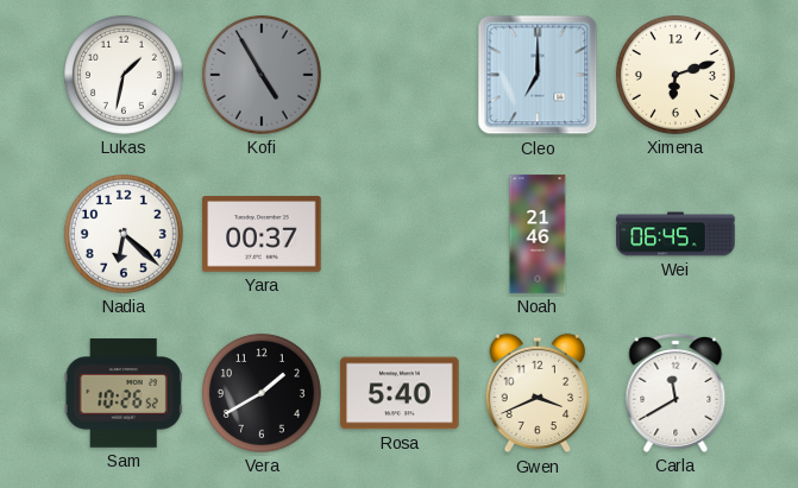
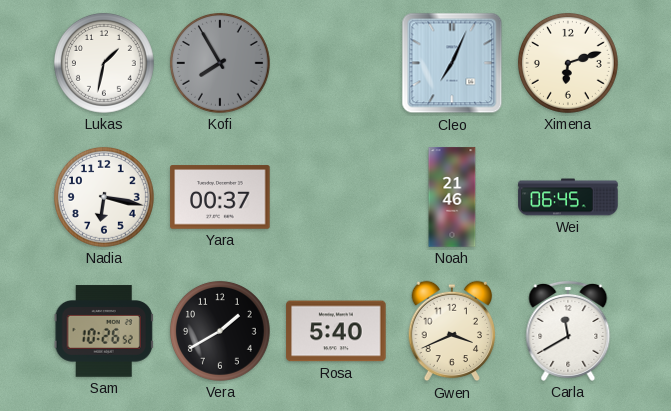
Kofi: 4:55 -> 7:55
Cleo: 7:00 -> 7:04
Nadia: 6:22 -> 6:17
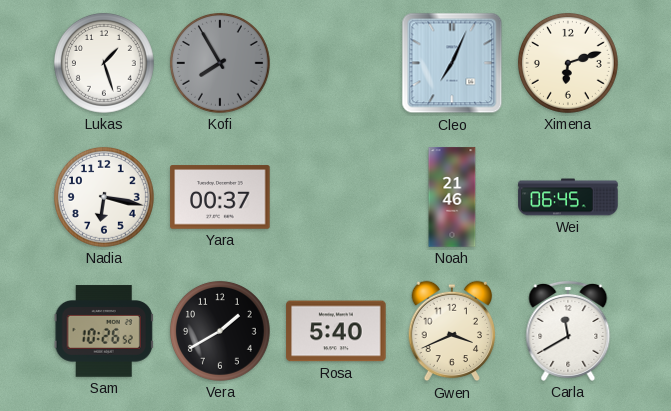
Lukas: 1:32 -> 1:27
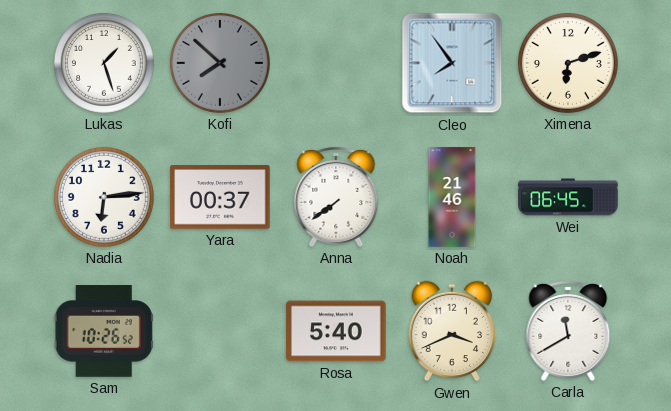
Kofi: 7:55 -> 7:52
Cleo: 7:04 -> 7:54
Nadia: 6:17 -> 6:14
Anna: none -> 7:39
Vera: 1:40 -> none
